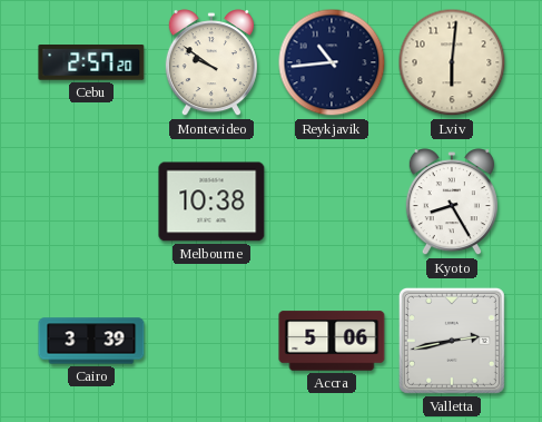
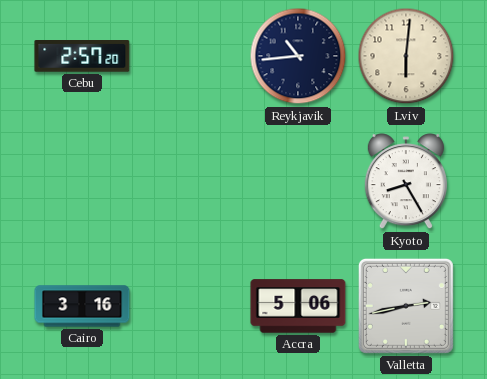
Montevideo: 9:51 -> none
Melbourne: 10:38 -> none
Cairo: 3:39 -> 3:16
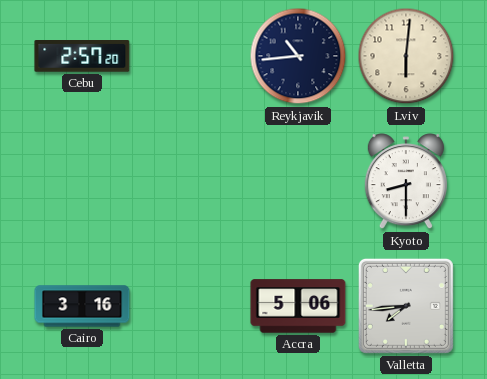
Kyoto: 8:25 -> 8:30
Valletta: 2:43 -> 7:44
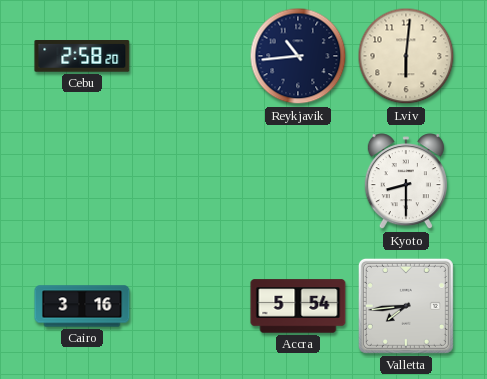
Cebu: 2:57 -> 2:58
Accra: 5:06 -> 5:54
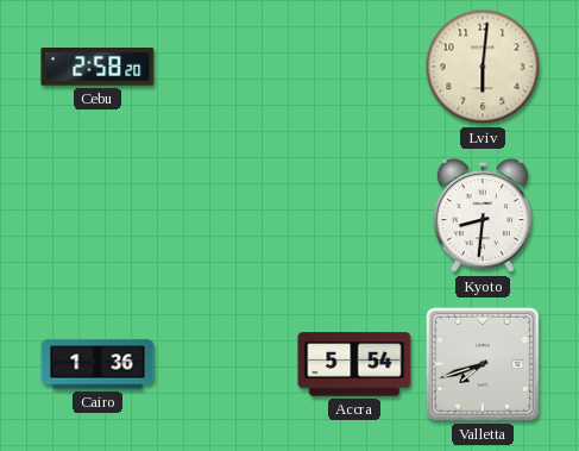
Reykjavik: 10:44 -> none
Kyoto: 8:30 -> 8:31
Cairo: 3:16 -> 1:36
Valletta: 7:44 -> 7:42
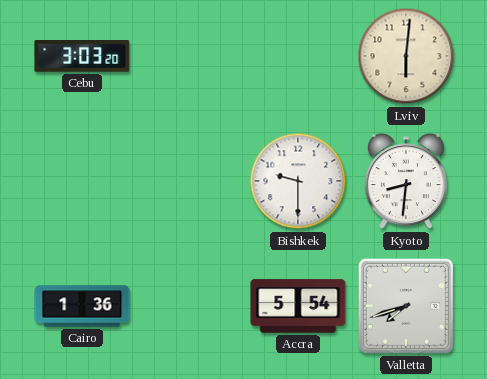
Cebu: 2:58 -> 3:03
Bishkek: none -> 9:30
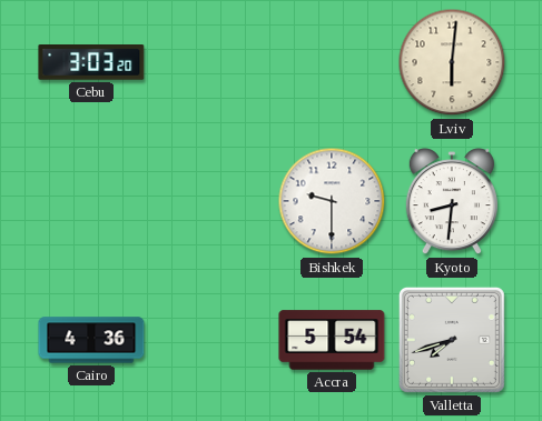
Cairo: 1:36 -> 4:36
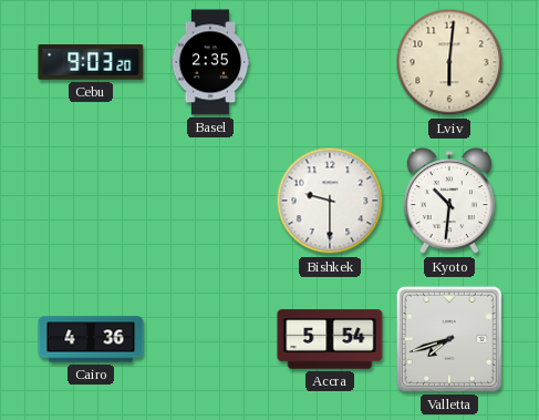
Cebu: 3:03 -> 9:03
Basel: none -> 2:35
Kyoto: 8:31 -> 10:31
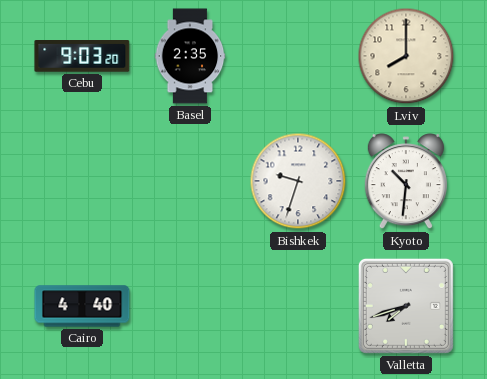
Lviv: 6:01 -> 8:00
Bishkek: 9:30 -> 9:33
Cairo: 4:36 -> 4:40
Accra: 5:54 -> none
